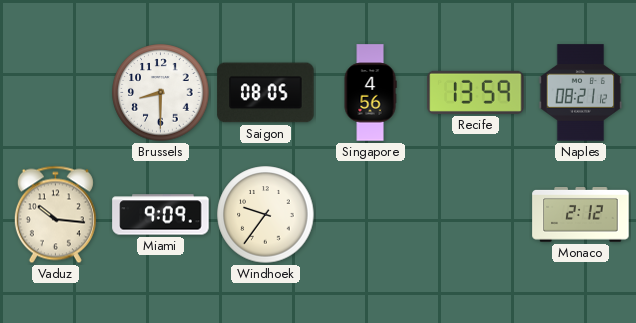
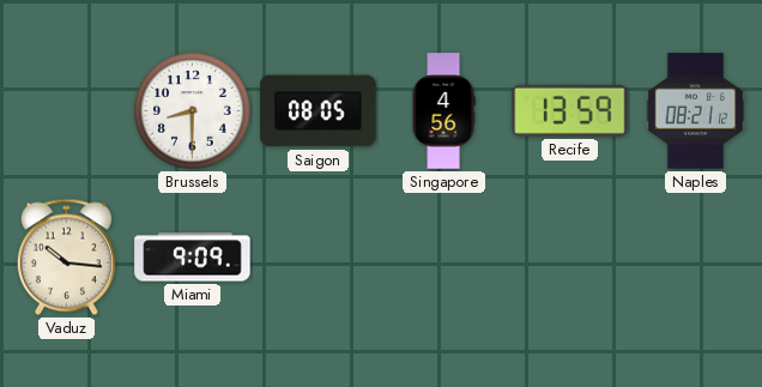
Windhoek: 9:36 -> none
Monaco: 2:12 -> none
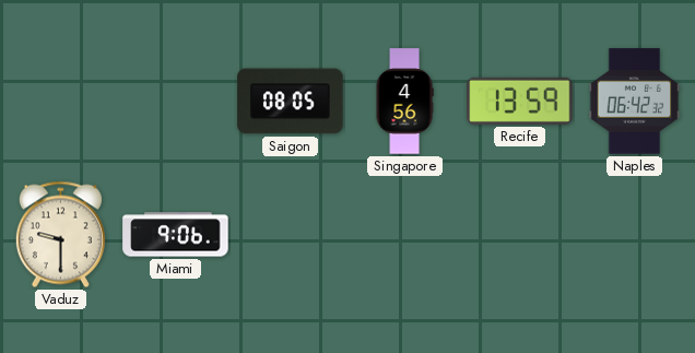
Brussels: 8:30 -> none
Naples: 08:21 -> 06:42
Vaduz: 10:16 -> 9:30
Miami: 9:09 -> 9:06
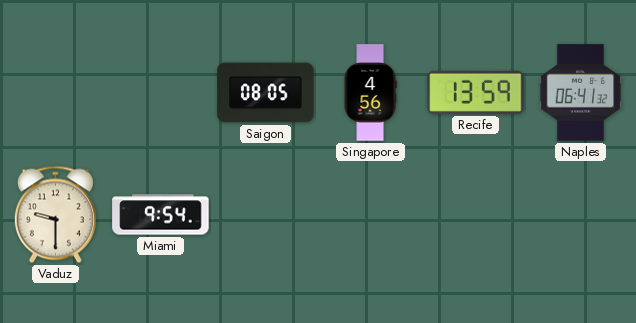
Naples: 06:42 -> 06:41
Miami: 9:06 -> 9:54
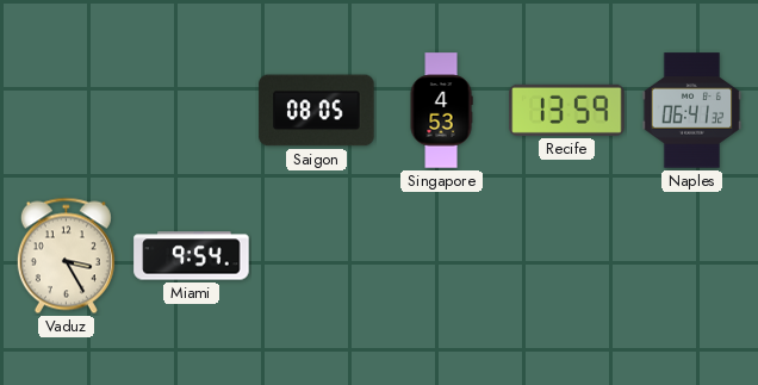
Singapore: 4:56 -> 4:53
Vaduz: 9:30 -> 3:25
